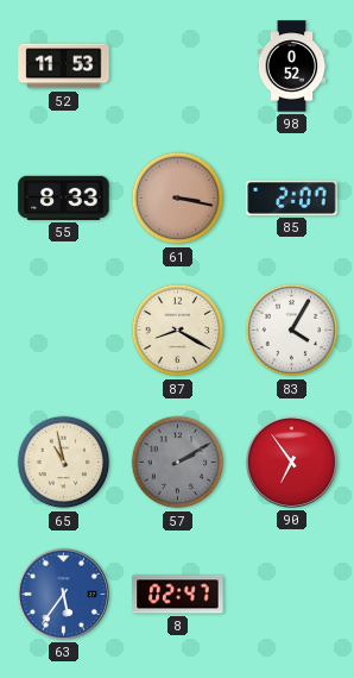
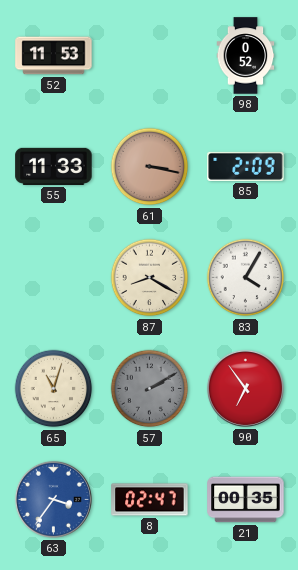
55: 8:33 -> 11:33
85: 2:07 -> 2:09
65: 10:58 -> 11:03
63: 5:36 -> 3:36
21: none -> 00:35
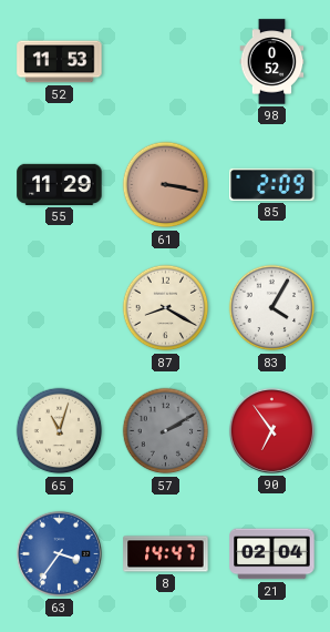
55: 11:33 -> 11:29
8: 02:47 -> 14:47
21: 00:35 -> 02:04
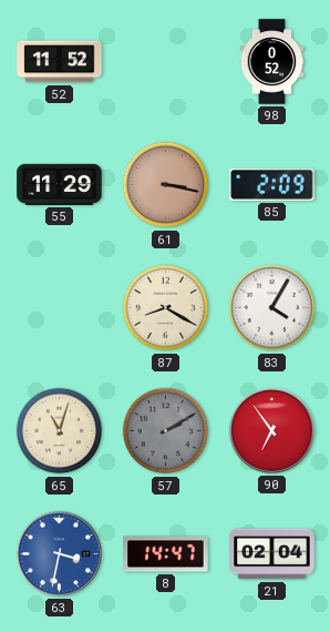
52: 11:53 -> 11:52
63: 3:36 -> 3:32
